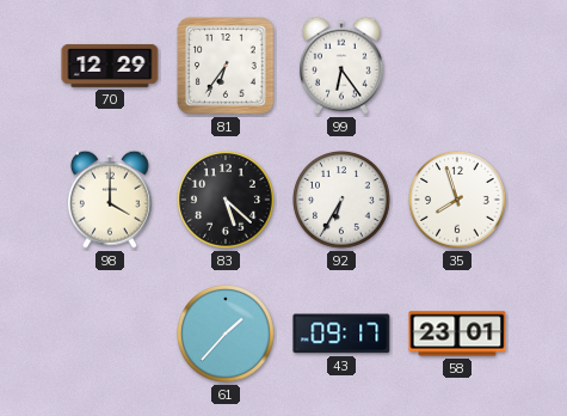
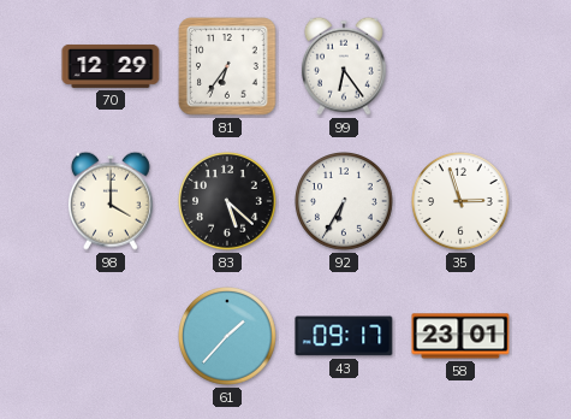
35: 7:57 -> 2:57
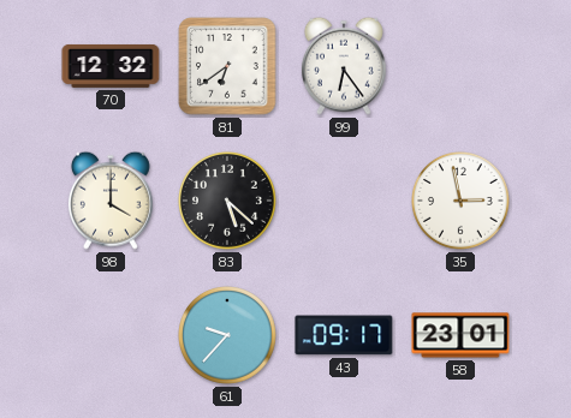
70: 12:29 -> 12:32
81: 6:36 -> 6:39
92: 6:35 -> none
35: 2:57 -> 2:58
61: 1:37 -> 9:37
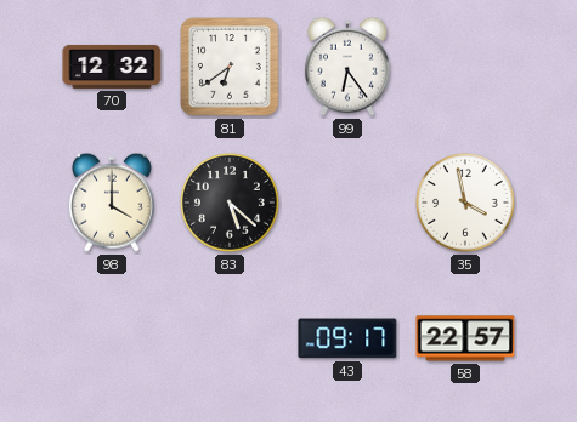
35: 2:58 -> 3:58
61: 9:37 -> none
58: 23:01 -> 22:57
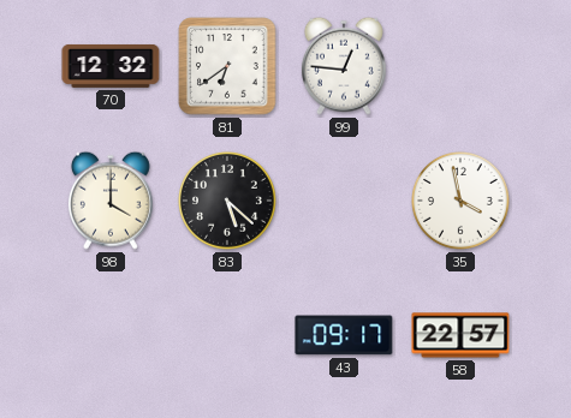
99: 6:24 -> 12:46
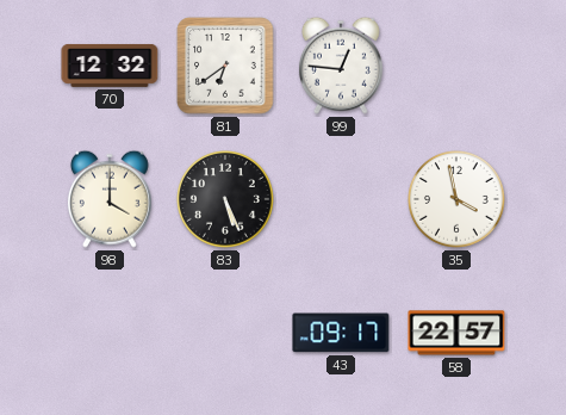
83: 5:22 -> 5:26
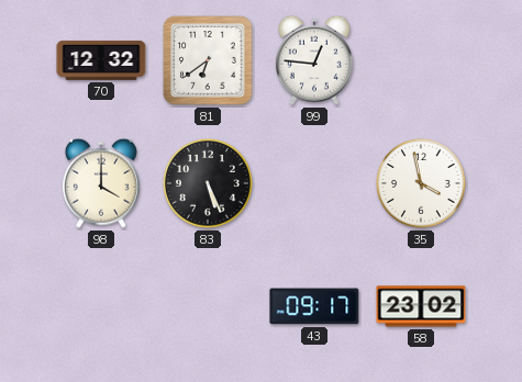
58: 22:57 -> 23:02
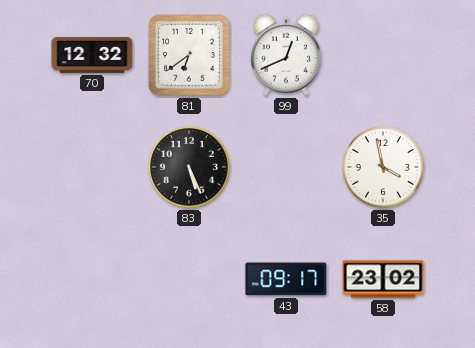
99: 12:46 -> 12:41
98: 4:00 -> none
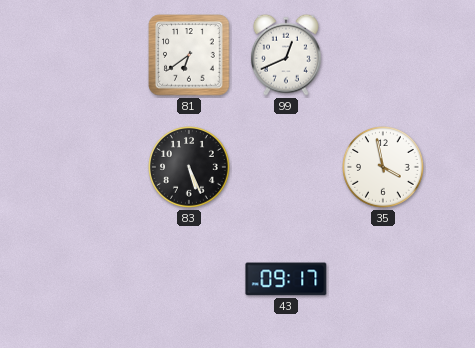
70: 12:32 -> none
58: 23:02 -> none
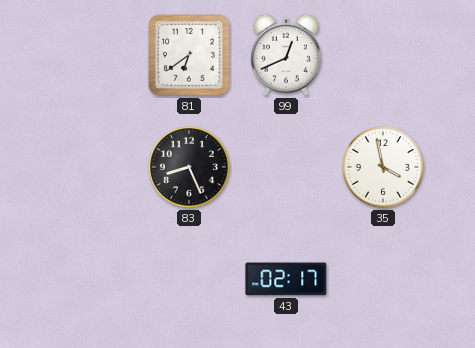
83: 5:26 -> 8:26
43: 09:17 -> 02:17
